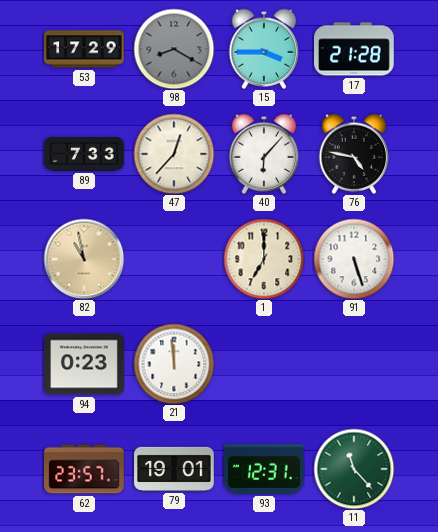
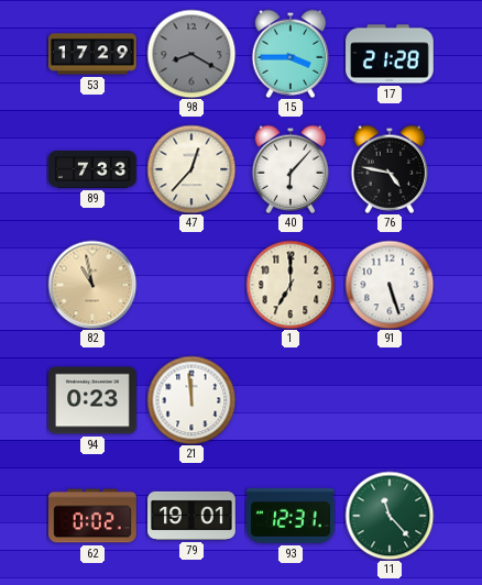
62: 23:57 -> 0:02
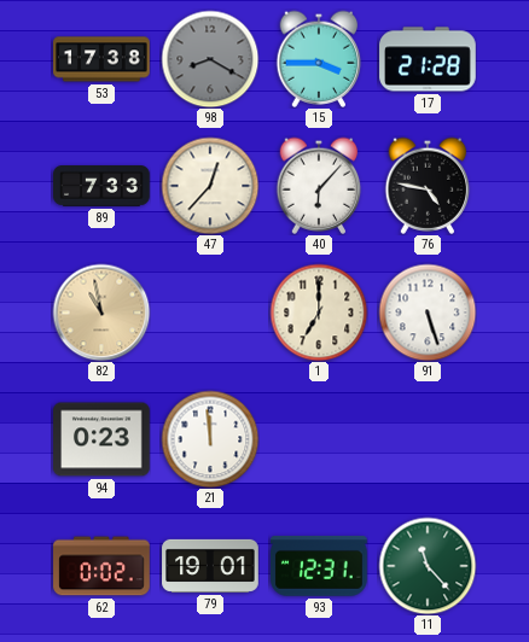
53: 17:29 -> 17:38
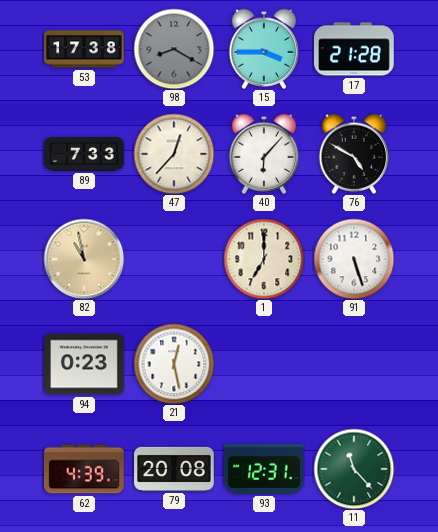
76: 4:47 -> 4:50
21: 11:59 -> 12:28
62: 0:02 -> 4:39
79: 19:01 -> 20:08
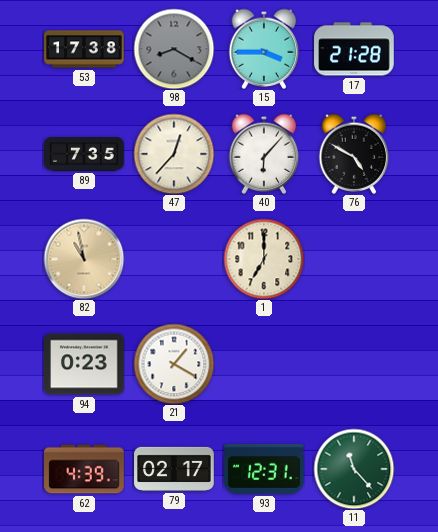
89: 7:33 -> 7:35
91: 5:27 -> none
21: 12:28 -> 1:20
79: 20:08 -> 02:17
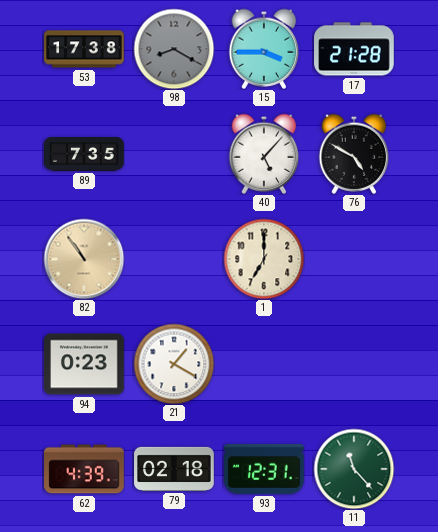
47: 12:37 -> none
40: 6:07 -> 5:07
82: 10:58 -> 10:54
79: 02:17 -> 02:18
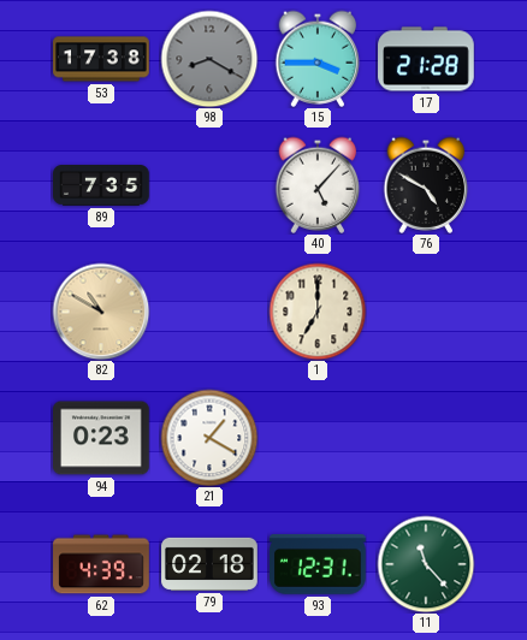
82: 10:54 -> 10:50
